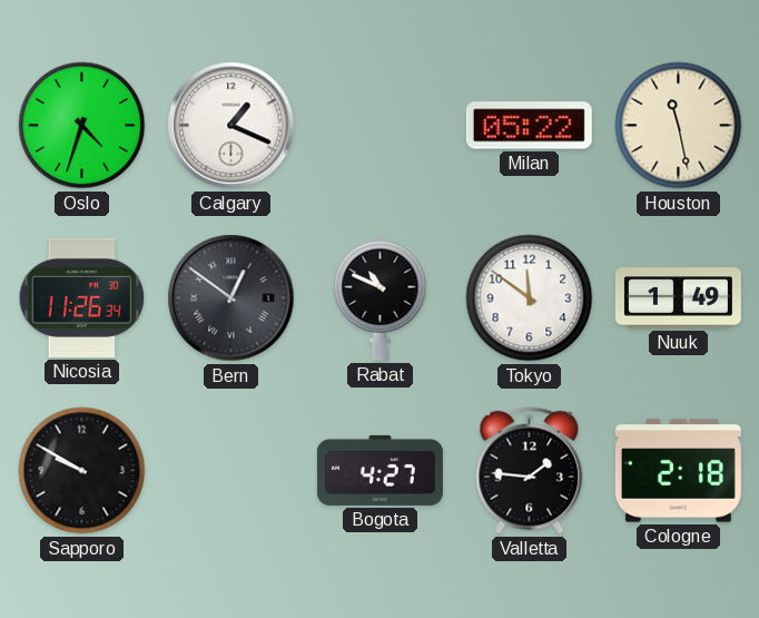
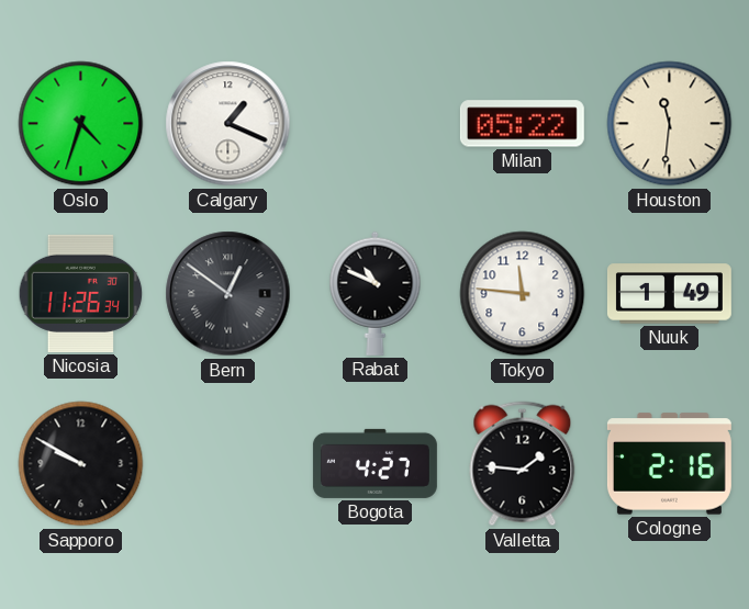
Houston: 11:28 -> 11:31
Tokyo: 11:51 -> 11:46
Cologne: 2:18 -> 2:16
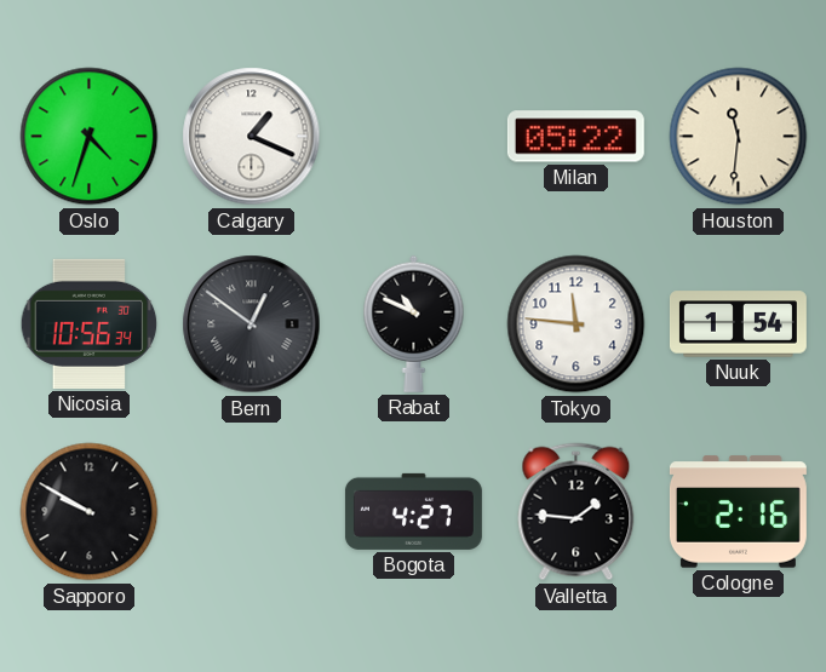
Nicosia: 11:26 -> 10:56
Nuuk: 1:49 -> 1:54
